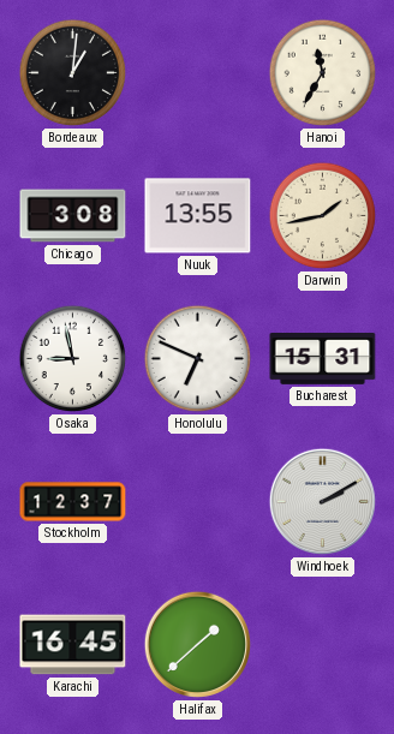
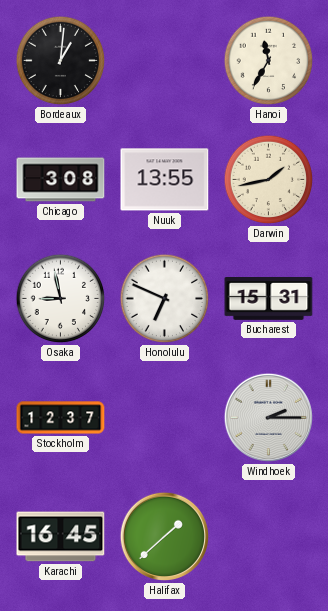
Windhoek: 2:10 -> 2:15
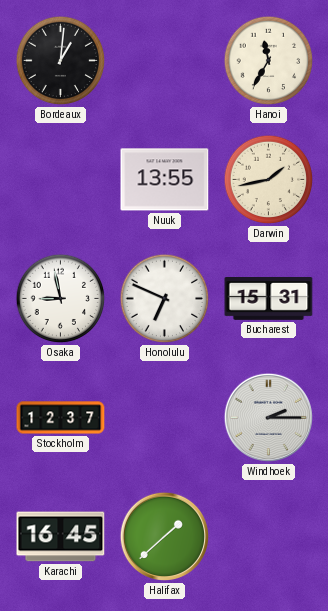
Chicago: 3:08 -> none
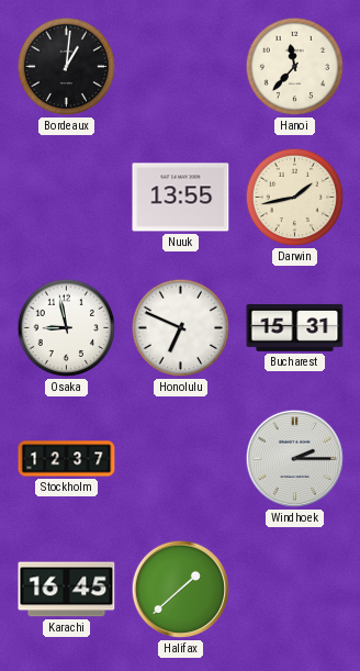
Hanoi: 11:35 -> 11:37
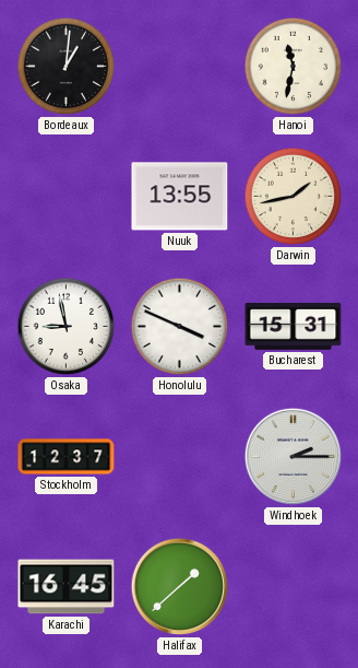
Hanoi: 11:37 -> 11:32
Honolulu: 6:49 -> 3:49
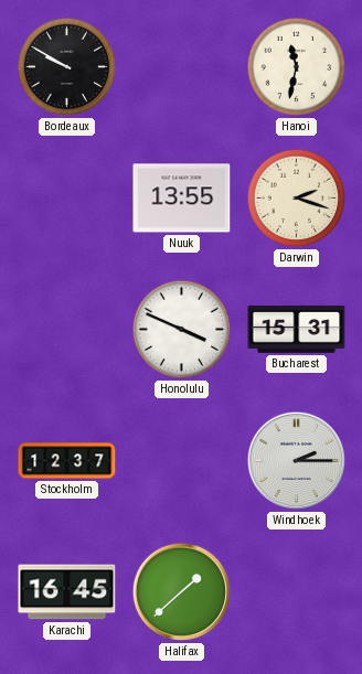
Bordeaux: 1:01 -> 9:50
Darwin: 1:43 -> 2:18
Osaka: 8:58 -> none
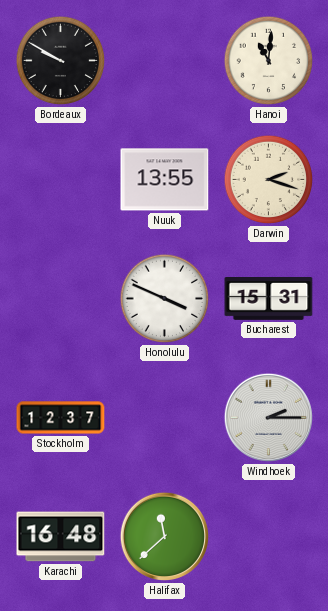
Hanoi: 11:32 -> 11:01
Karachi: 16:45 -> 16:48
Halifax: 1:38 -> 11:38
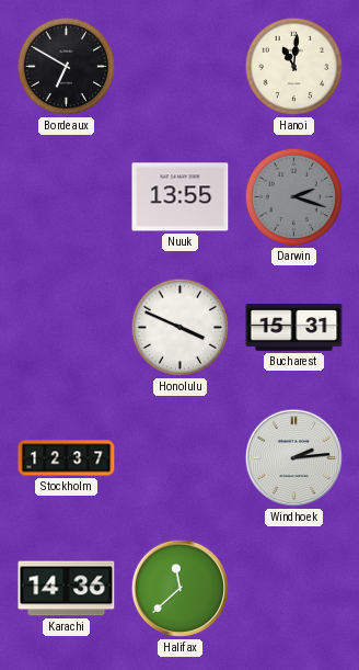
Bordeaux: 9:50 -> 6:50
Darwin dial: cream -> grey
Windhoek: 2:15 -> 2:14
Karachi: 16:48 -> 14:36
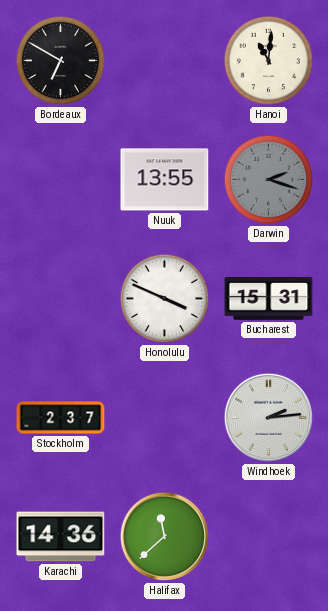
Stockholm: 12:37 -> 2:37
